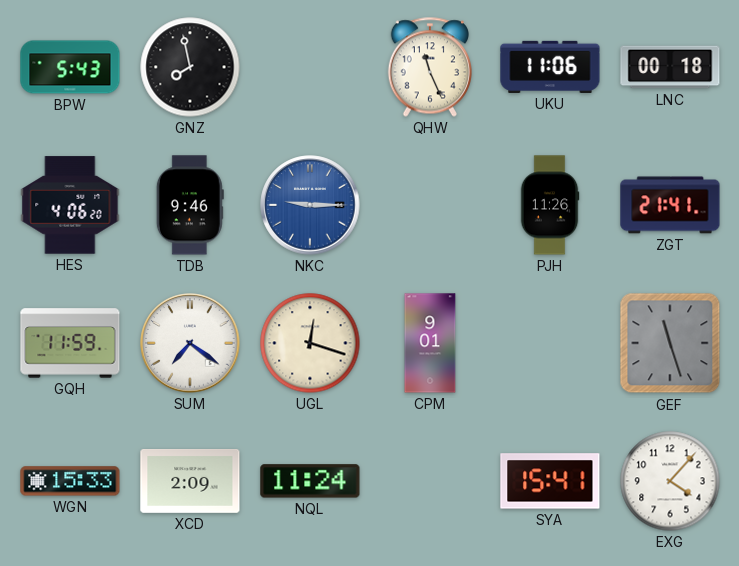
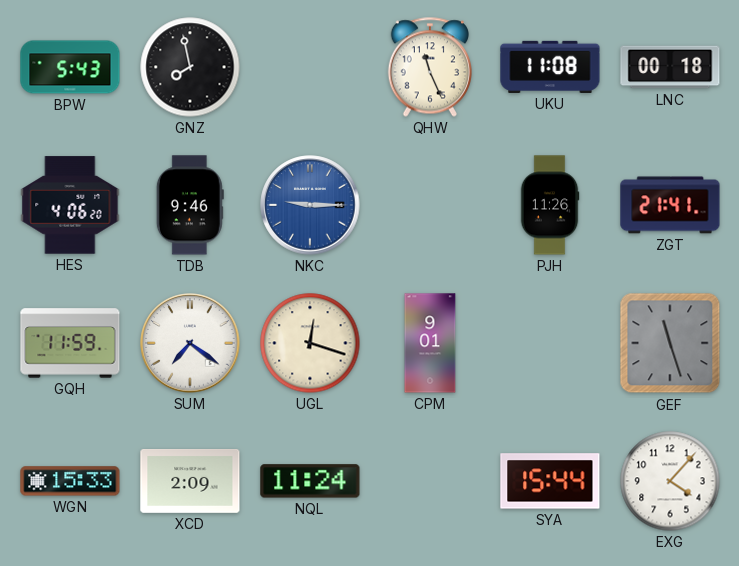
UKU: 11:06 -> 11:08
SYA: 15:41 -> 15:44
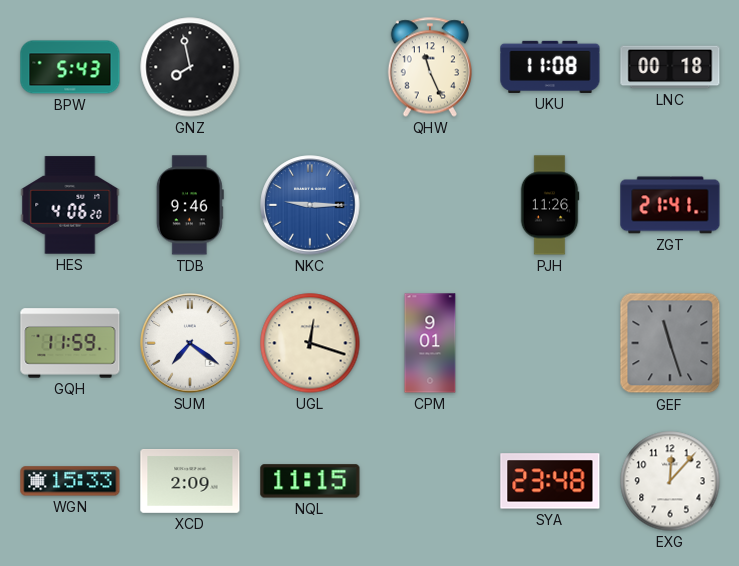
NQL: 11:24 -> 11:15
SYA: 15:44 -> 23:48
EXG: 4:07 -> 12:07
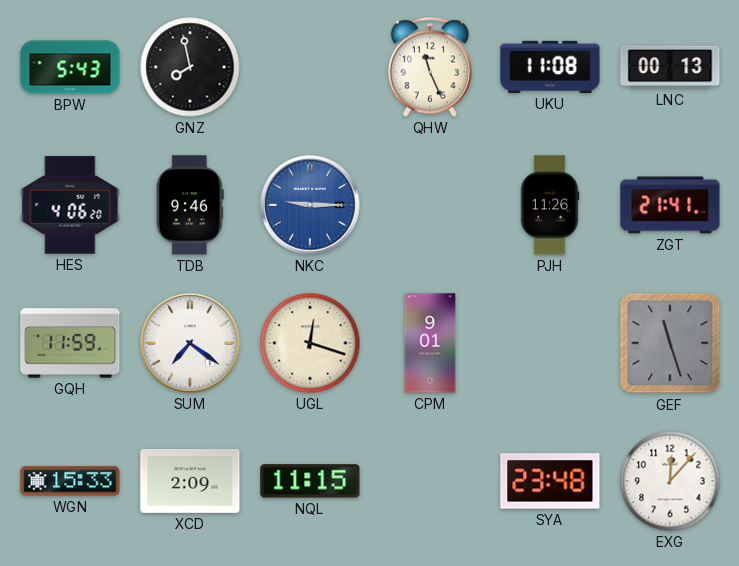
LNC: 00:18 -> 00:13
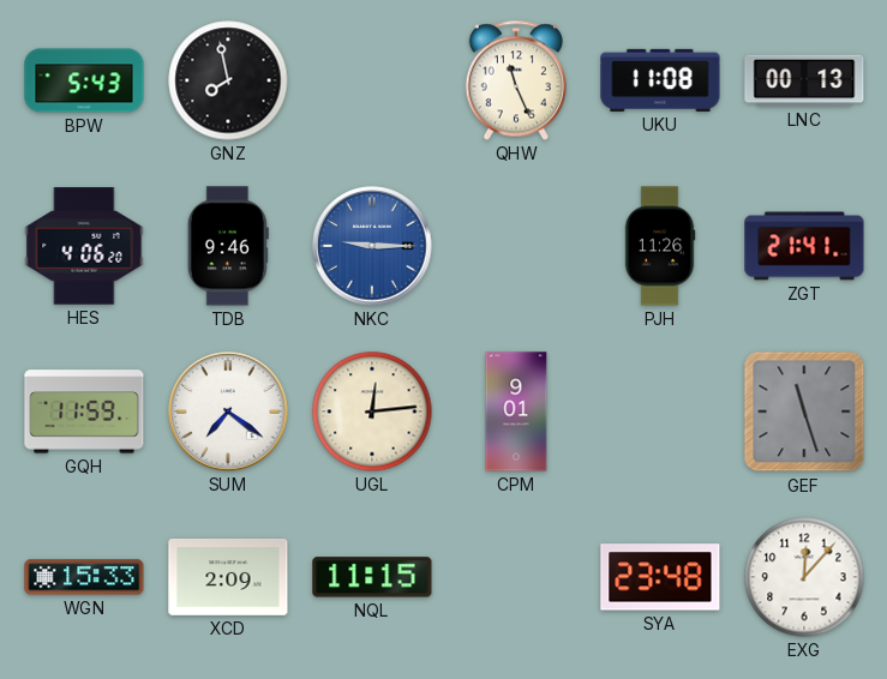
UGL: 12:18 -> 12:14
